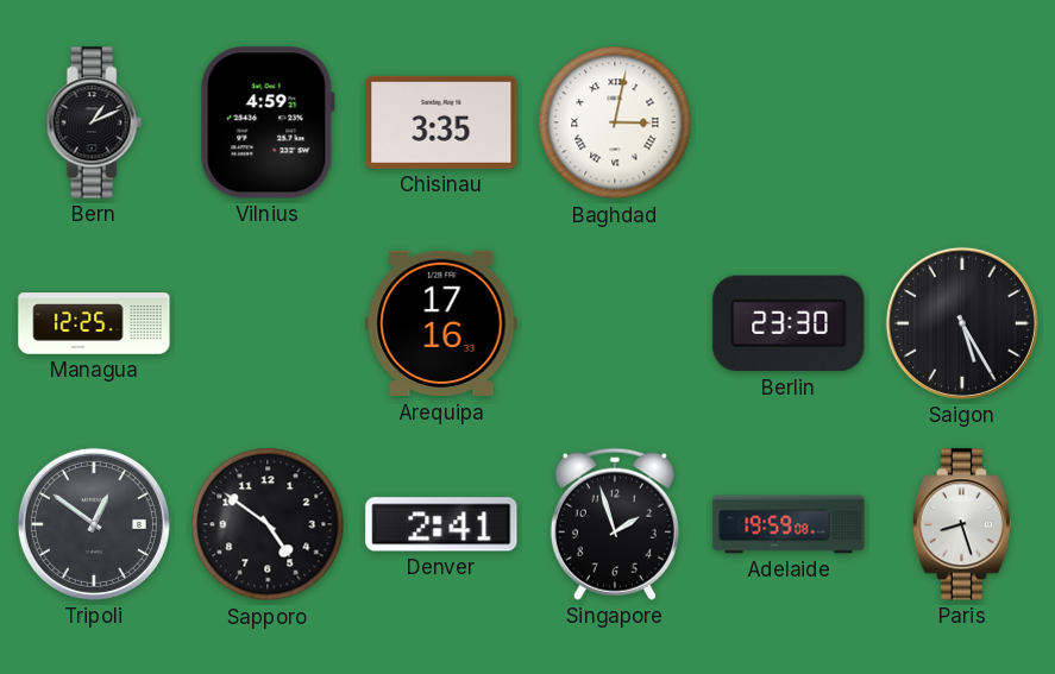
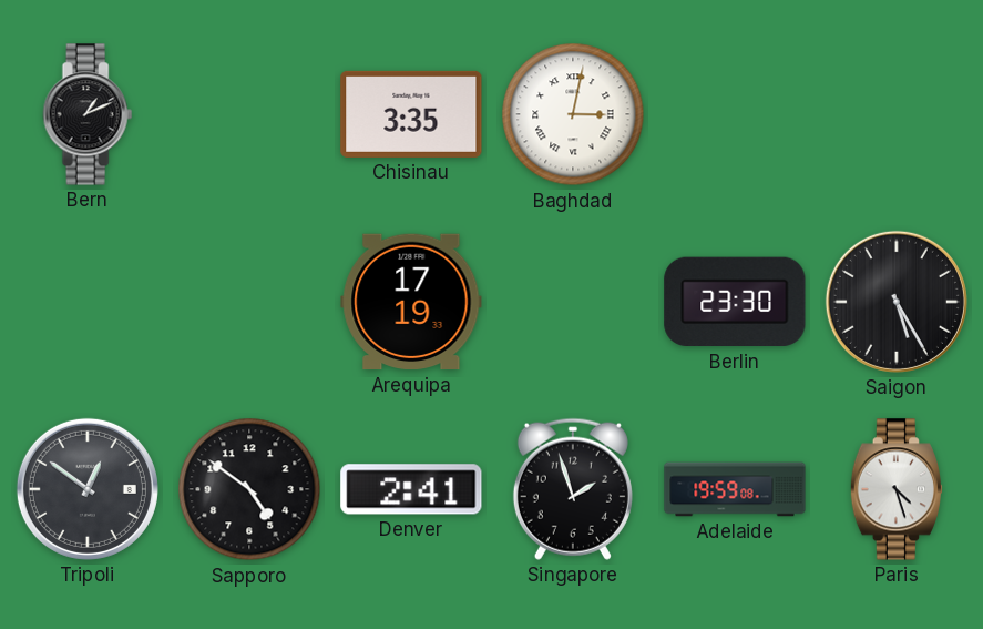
Vilnius: 4:59 -> none
Managua: 12:25 -> none
Arequipa: 17:16 -> 17:19
Paris: 8:27 -> 4:27
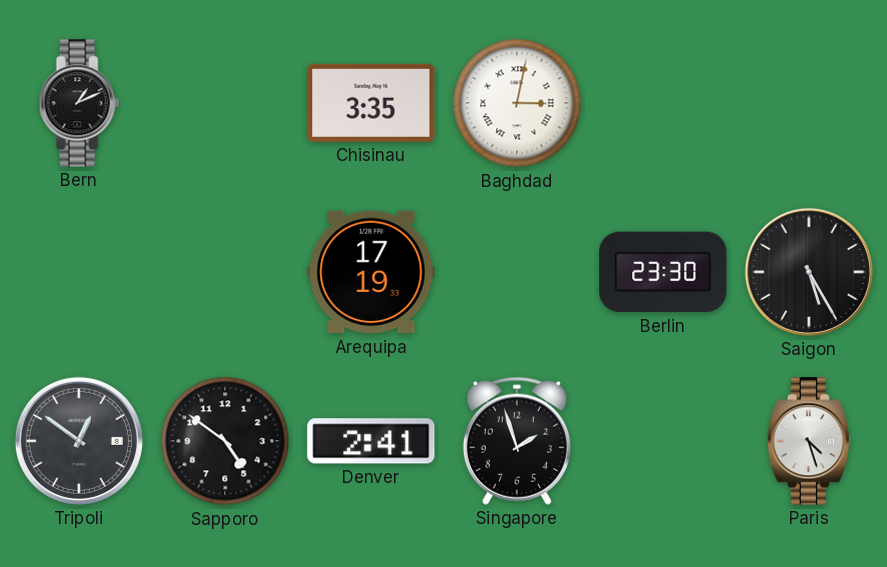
Adelaide: 19:59 -> none
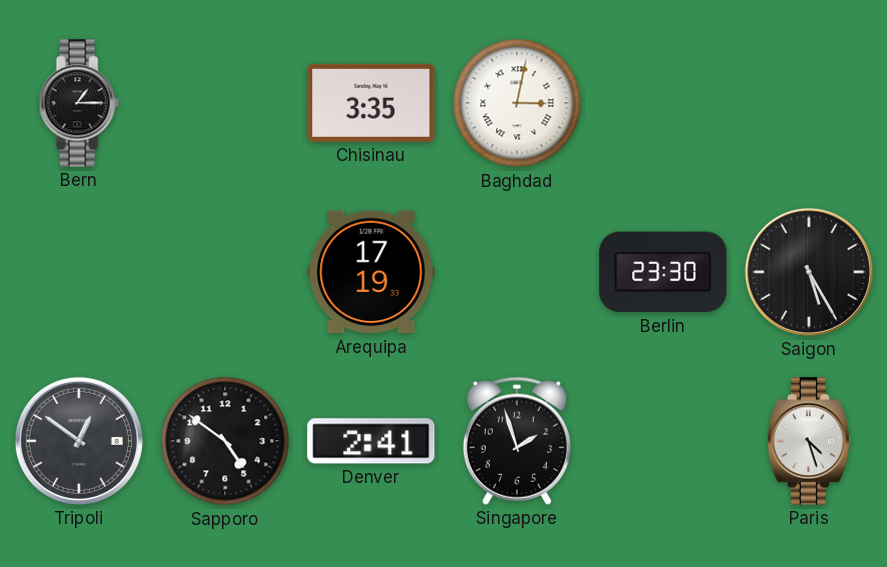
Bern: 1:11 -> 1:15
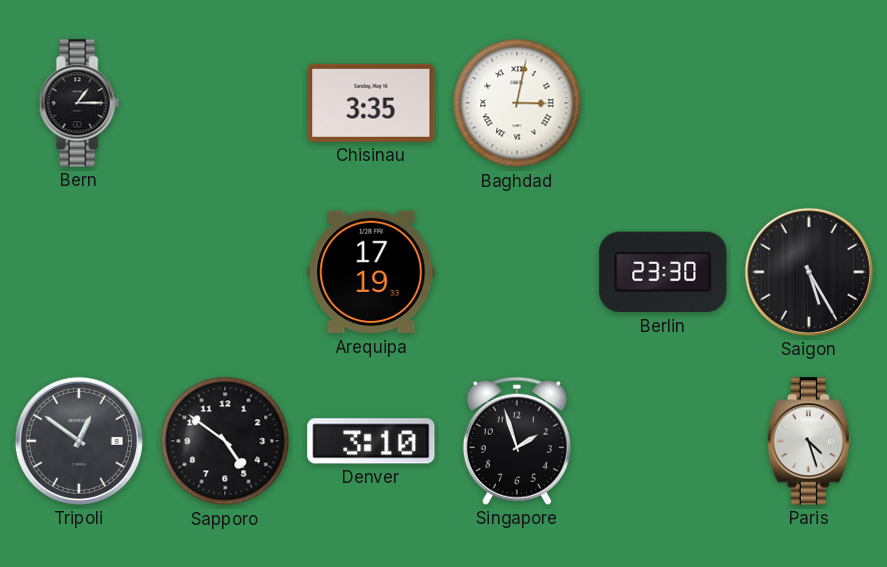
Denver: 2:41 -> 3:10
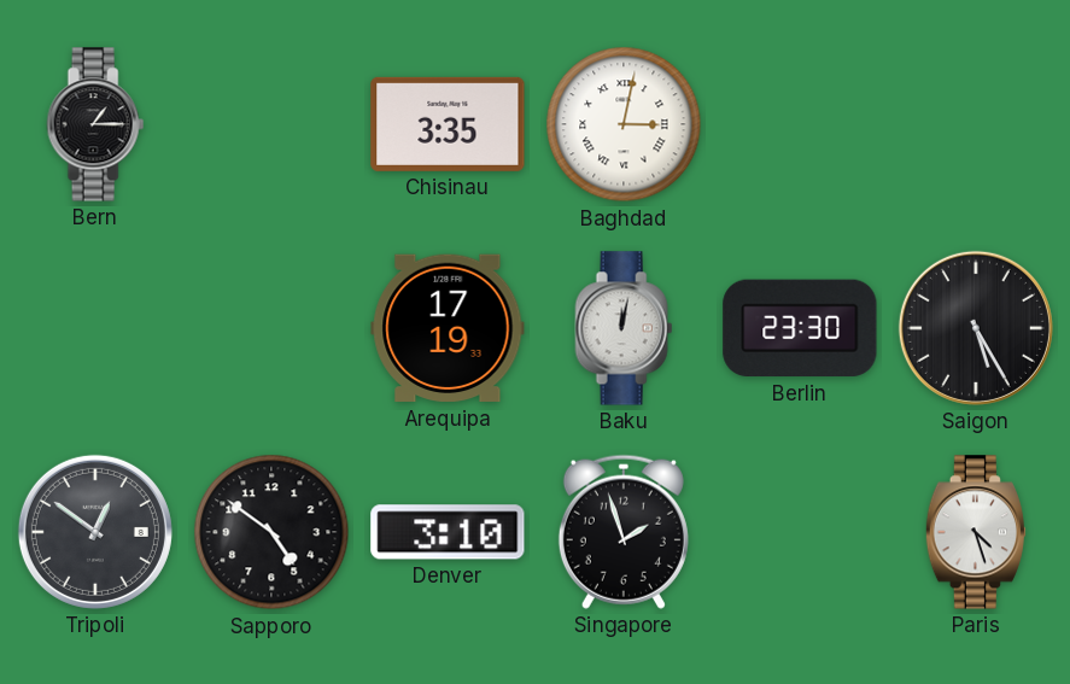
Baku: none -> 12:02
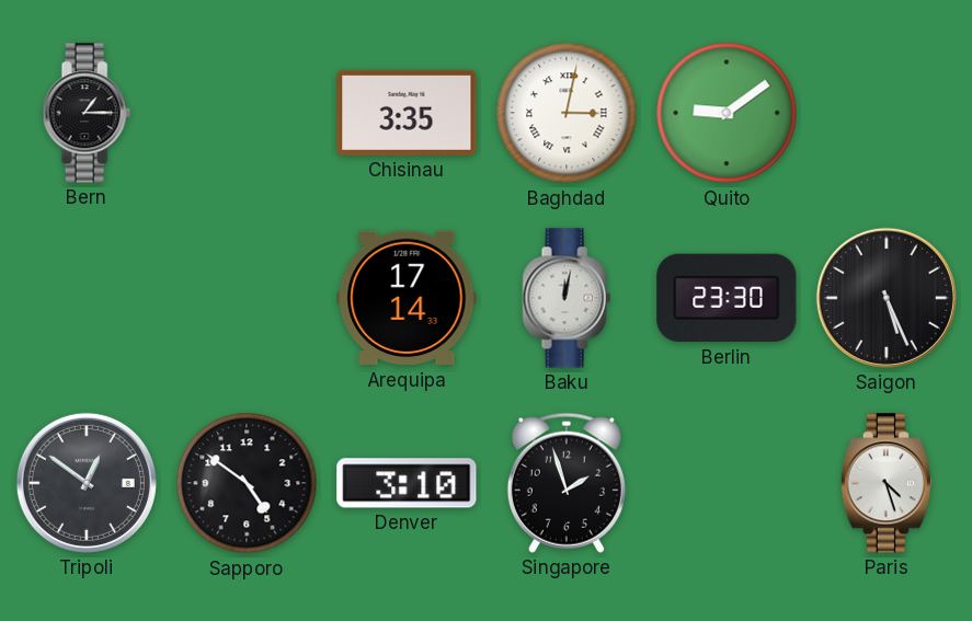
Quito: none -> 9:09
Arequipa: 17:19 -> 17:14
Saigon: 5:25 -> 5:26
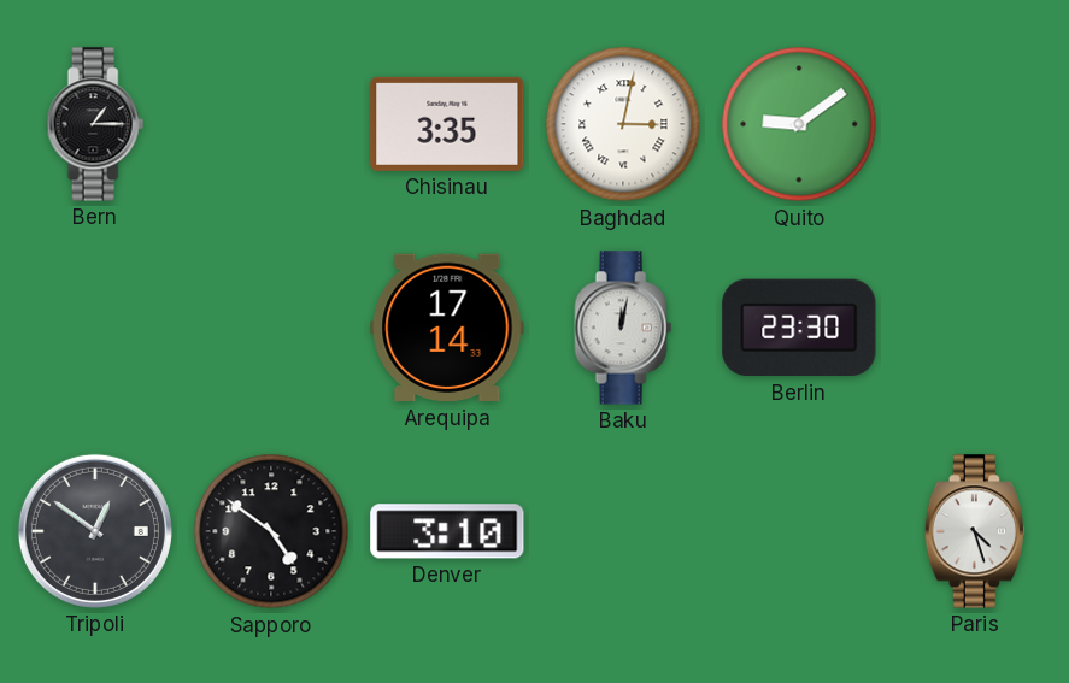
Saigon: 5:26 -> none
Singapore: 1:57 -> none
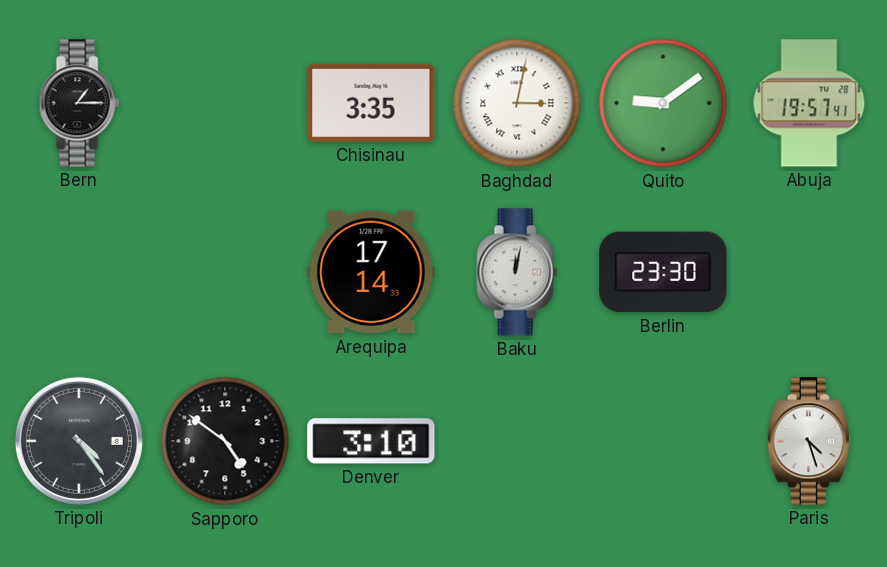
Abuja: none -> 19:57
Tripoli: 12:51 -> 4:24
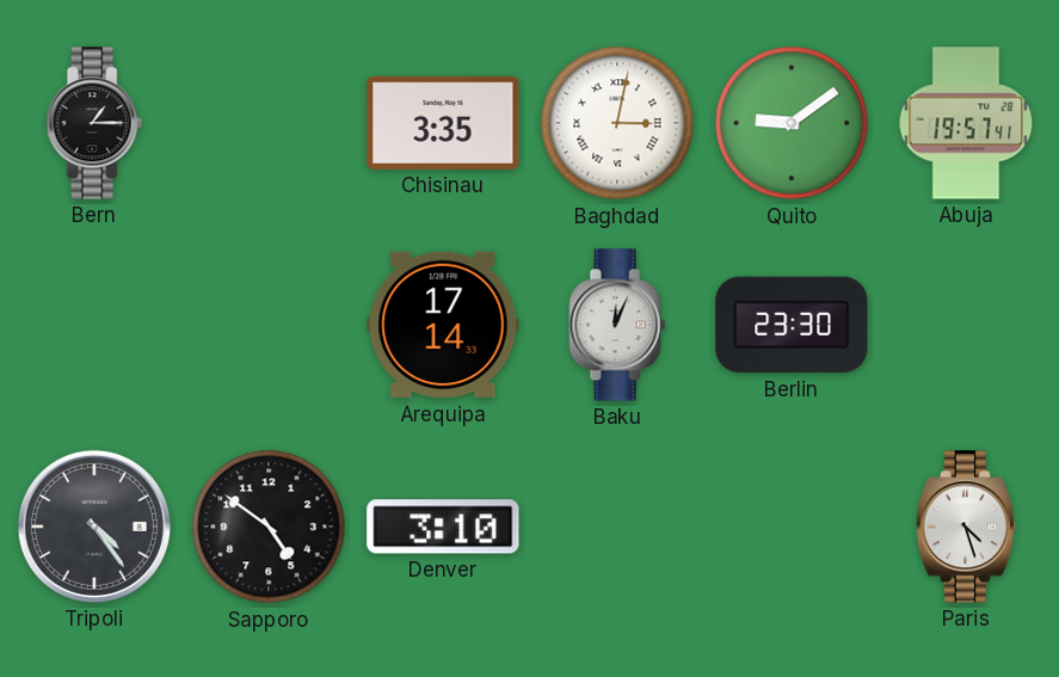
Baku: 12:02 -> 12:04
